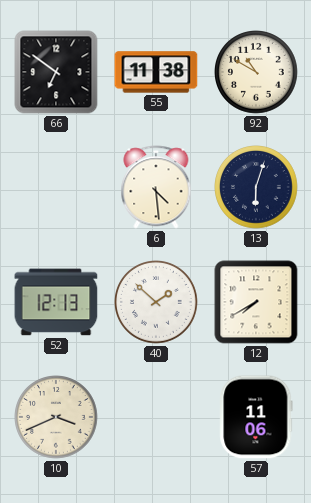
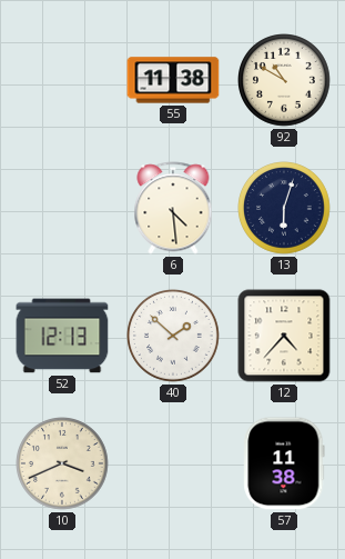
66: 6:51 -> none
12: 7:40 -> 4:37
57: 11:06 -> 11:38
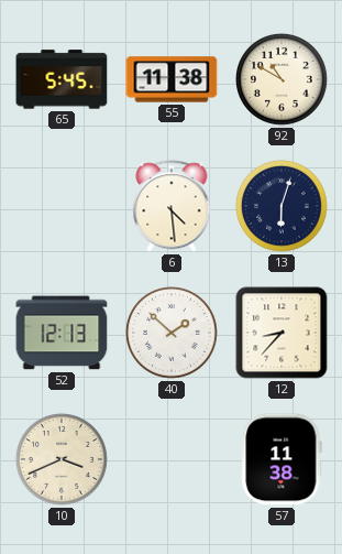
65: none -> 5:45
12: 4:37 -> 8:37
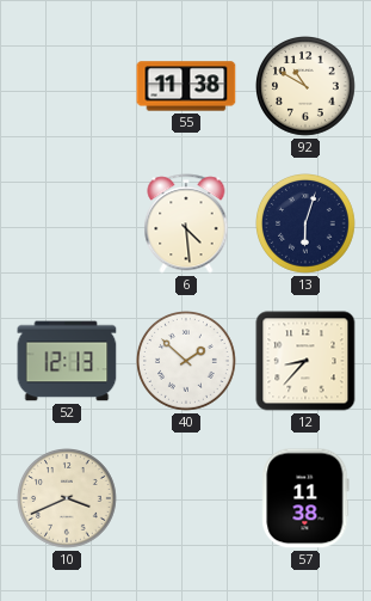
65: 5:45 -> none
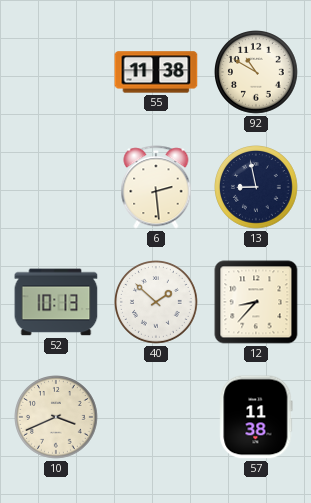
6: 4:29 -> 2:29
13: 6:03 -> 8:58
52: 12:13 -> 10:13
